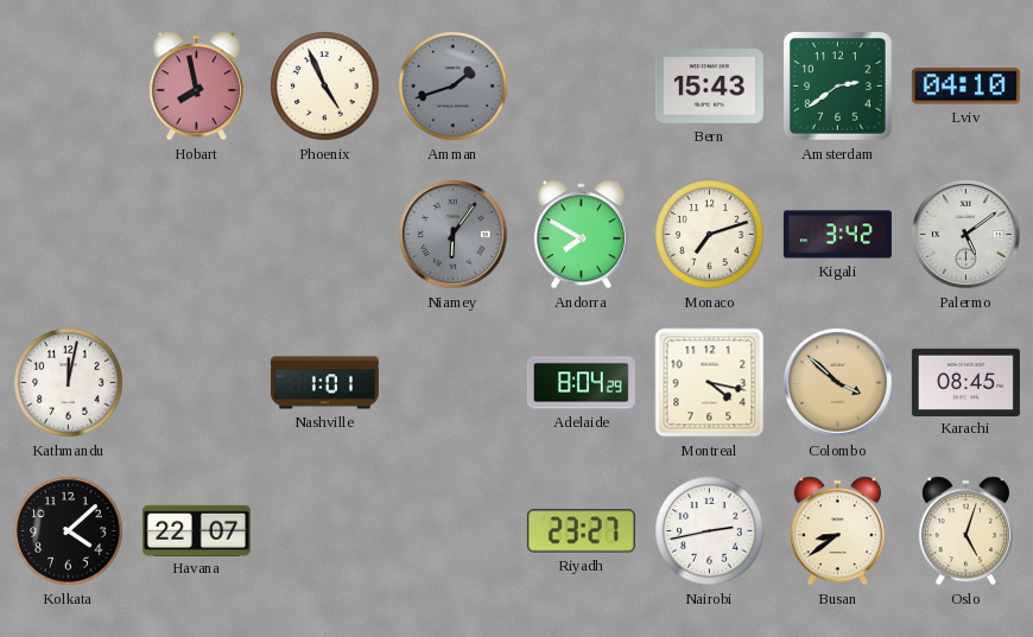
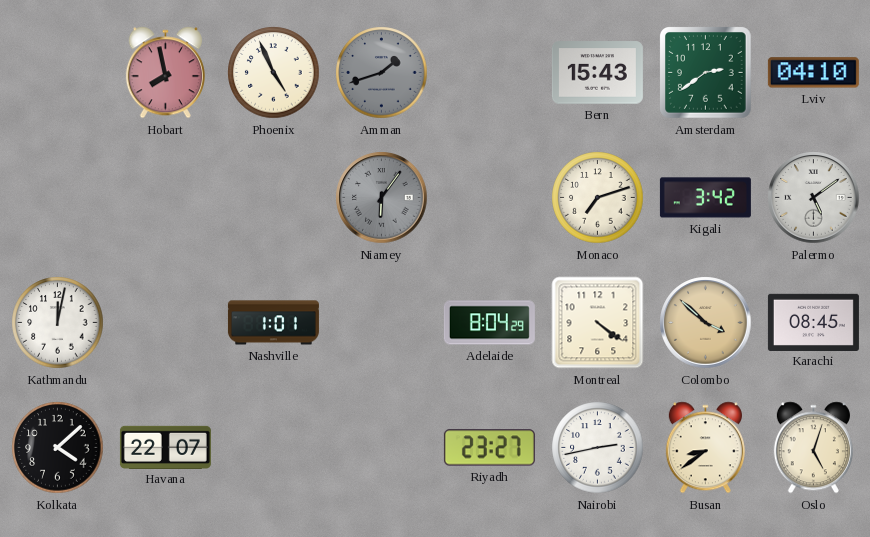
Andorra: 7:50 -> none
Montreal: 4:17 -> 4:21
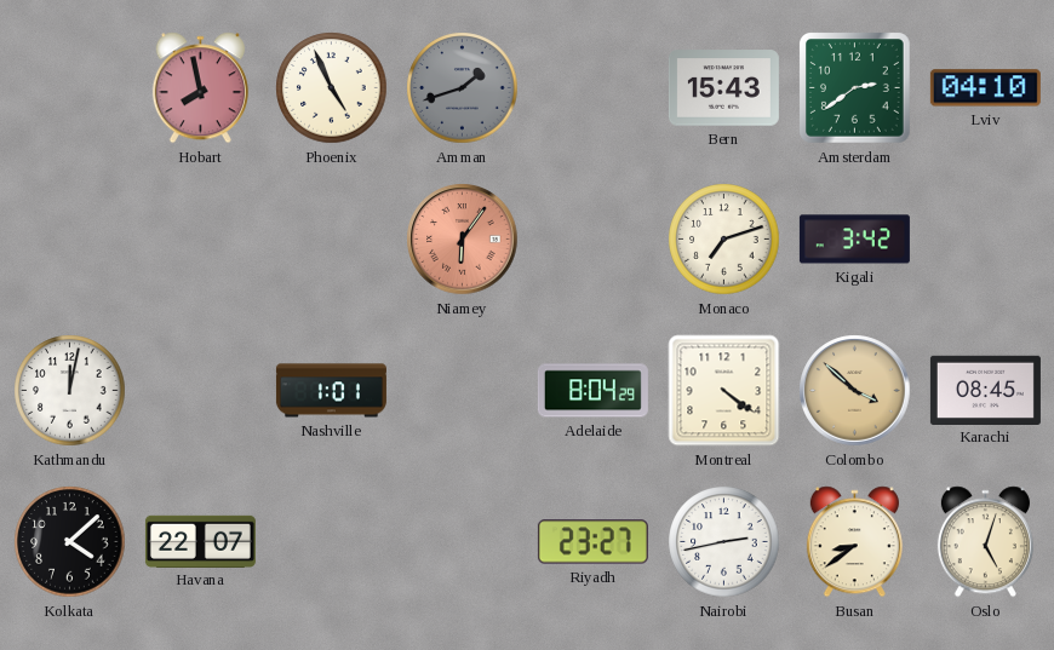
Niamey dial: grey -> salmon
Palermo: 5:09 -> none
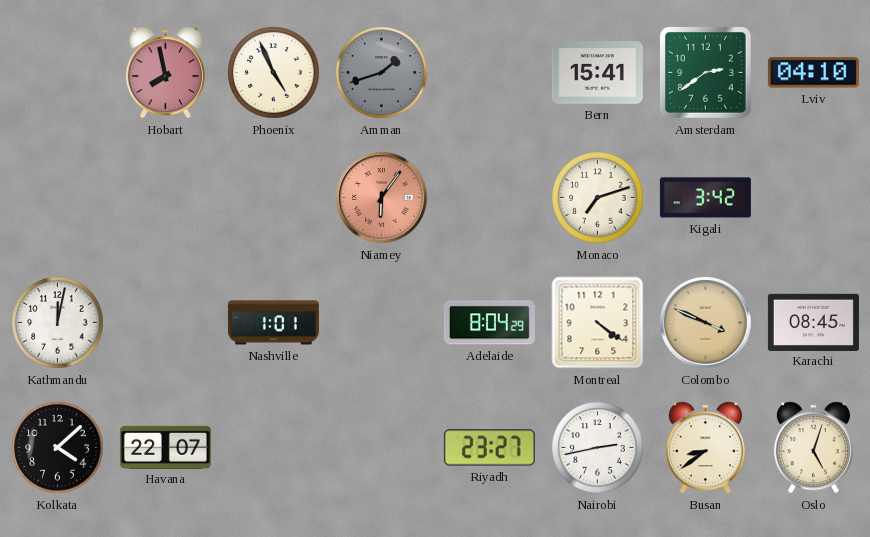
Bern: 15:43 -> 15:41
Colombo: 3:52 -> 3:49
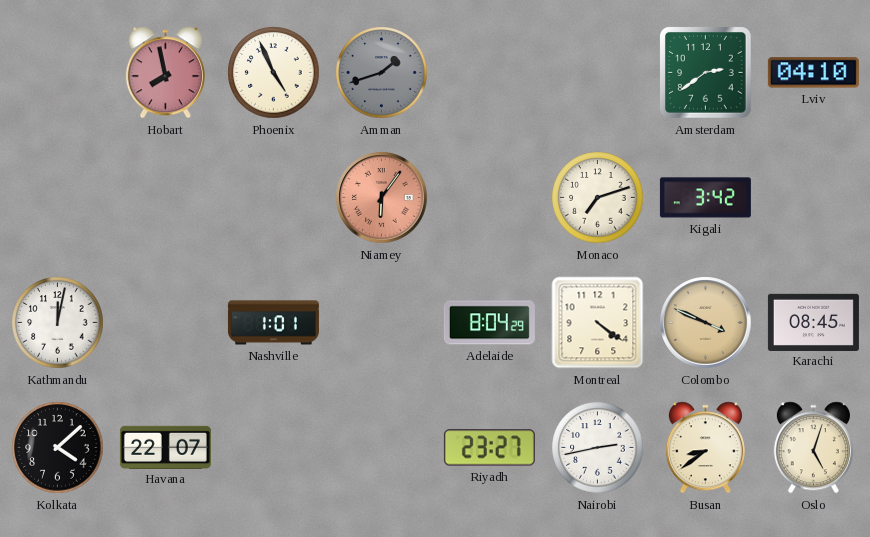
Bern: 15:41 -> none
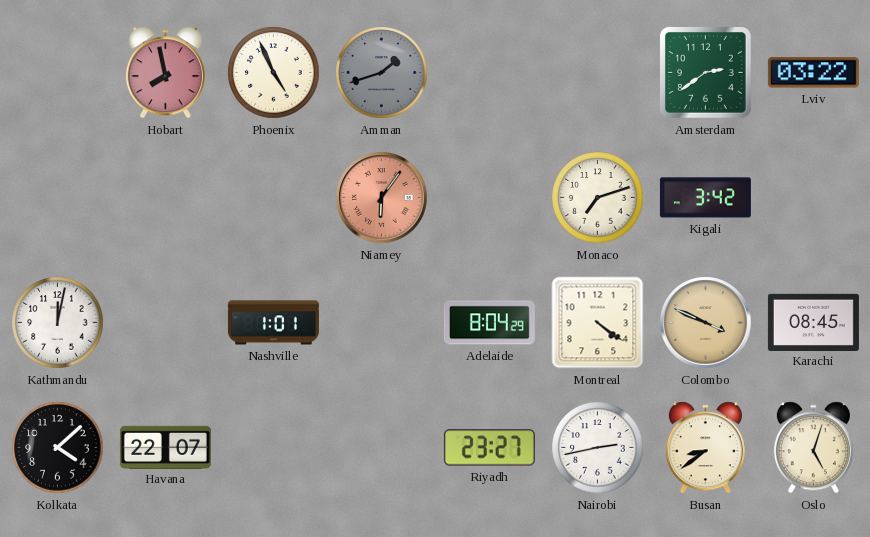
Lviv: 04:10 -> 03:22
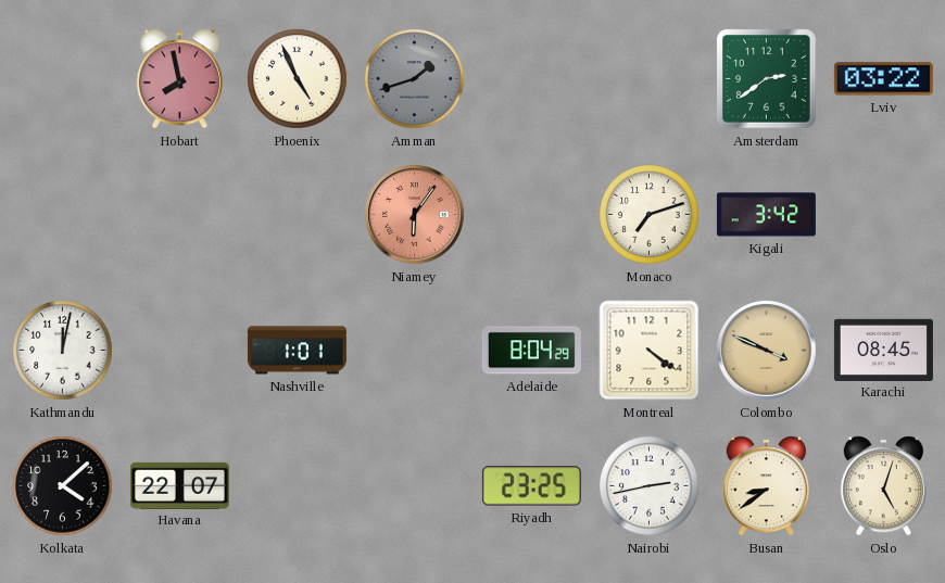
Riyadh: 23:27 -> 23:25
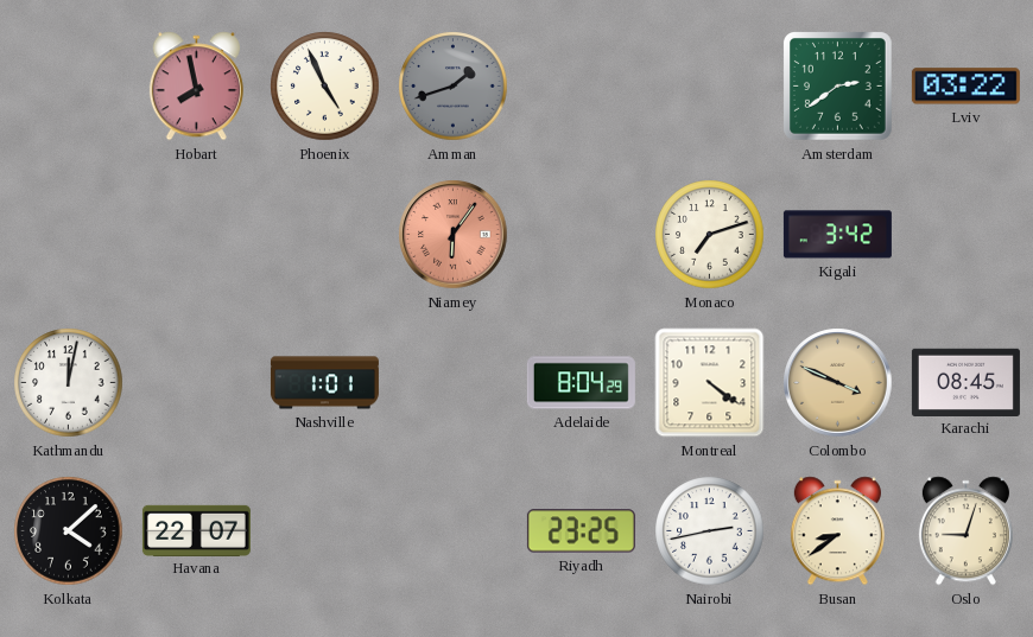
Oslo: 5:03 -> 9:03
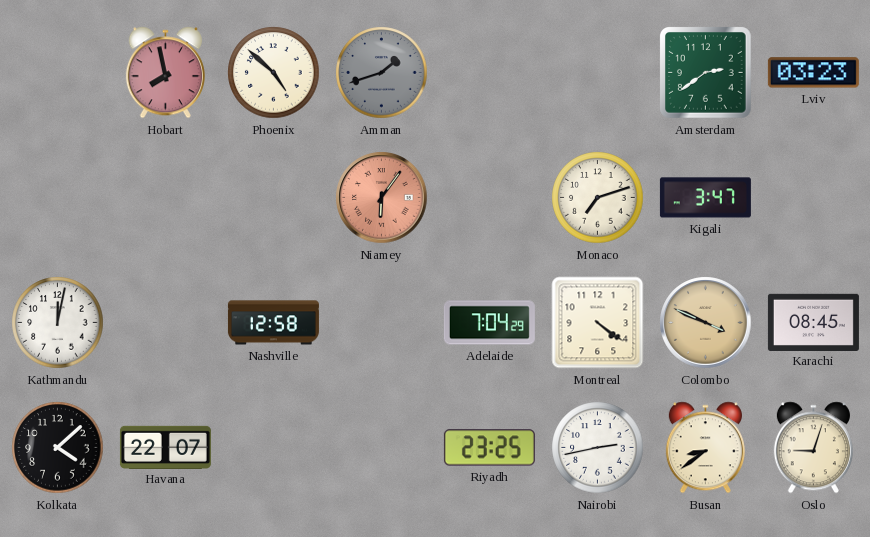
Phoenix: 4:56 -> 4:52
Lviv: 03:22 -> 03:23
Kigali: 3:42 -> 3:47
Nashville: 1:01 -> 12:58
Adelaide: 8:04 -> 7:04
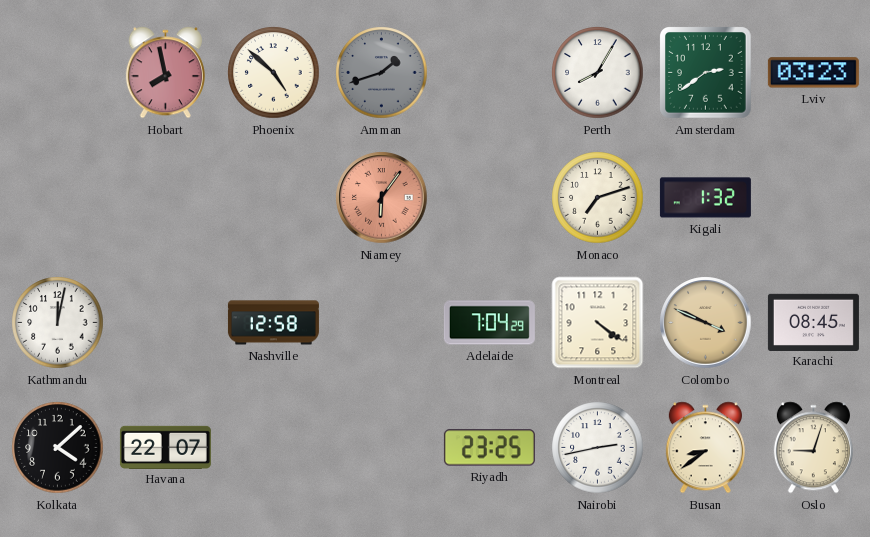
Perth: none -> 8:05
Kigali: 3:47 -> 1:32
